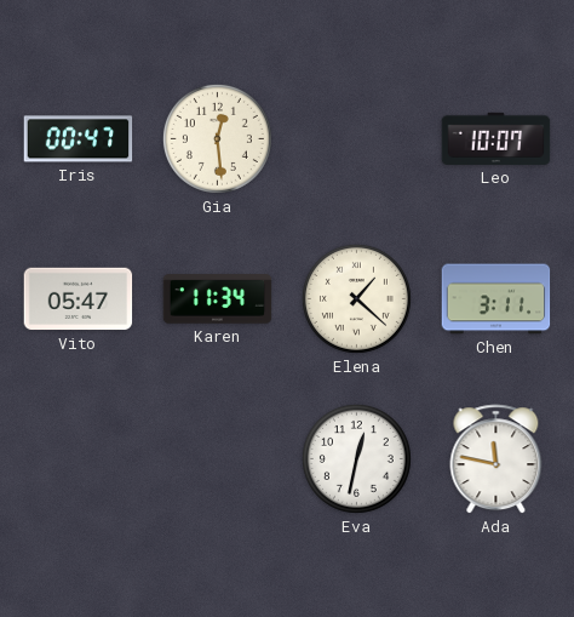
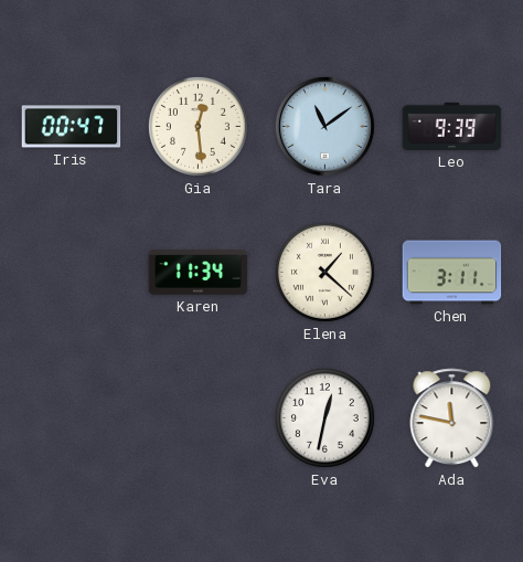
Tara: none -> 11:09
Leo: 10:07 -> 9:39
Vito: 05:47 -> none
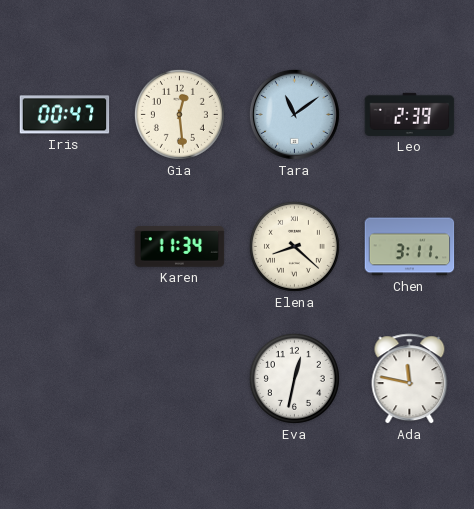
Leo: 9:39 -> 2:39
Elena: 1:22 -> 8:22
